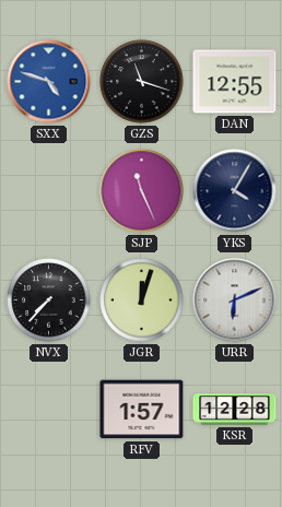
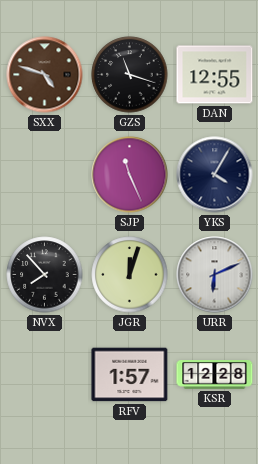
SXX dial: blue -> brown
NVX: 7:37 -> 7:53
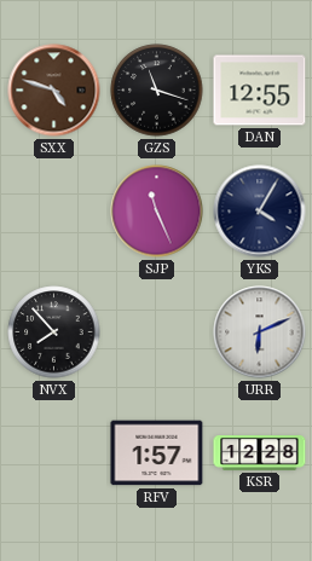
JGR: 12:03 -> none
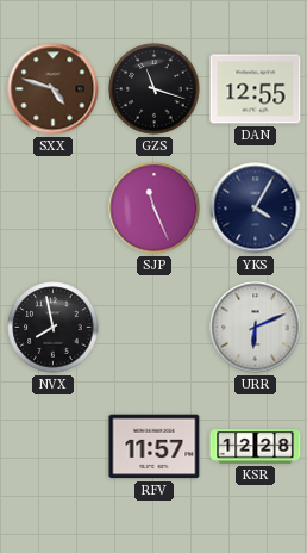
NVX: 7:53 -> 7:58
RFV: 1:57 -> 11:57
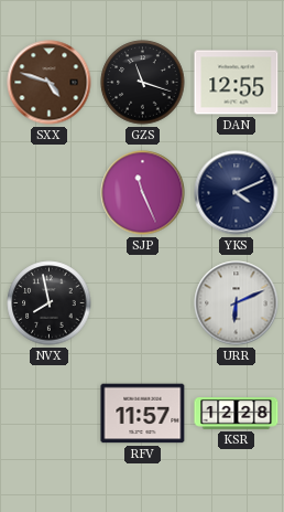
YKS: 4:05 -> 4:11
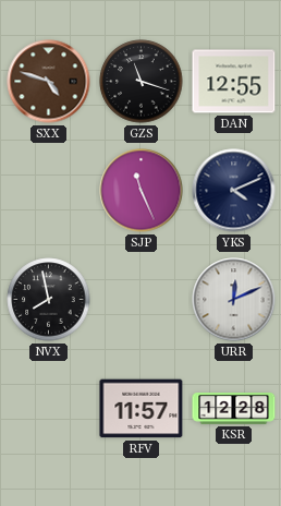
URR: 6:11 -> 12:11
